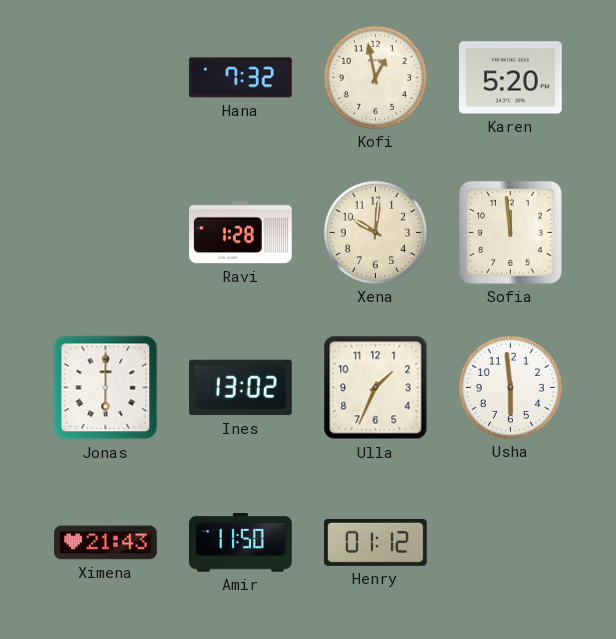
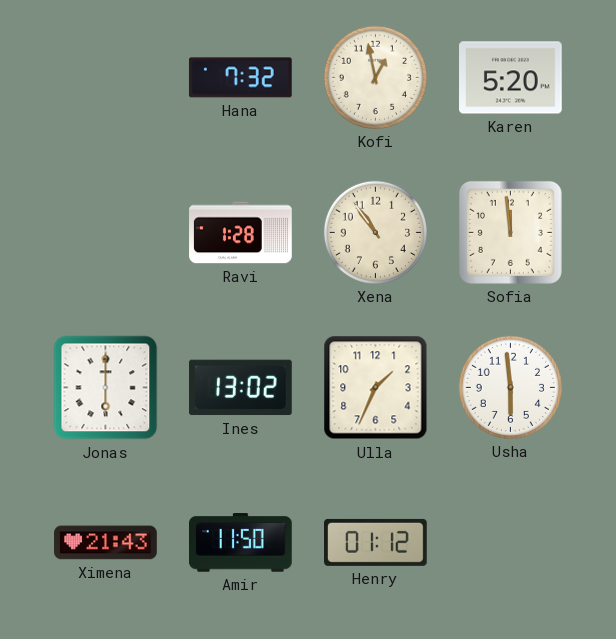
Xena: 10:01 -> 10:54
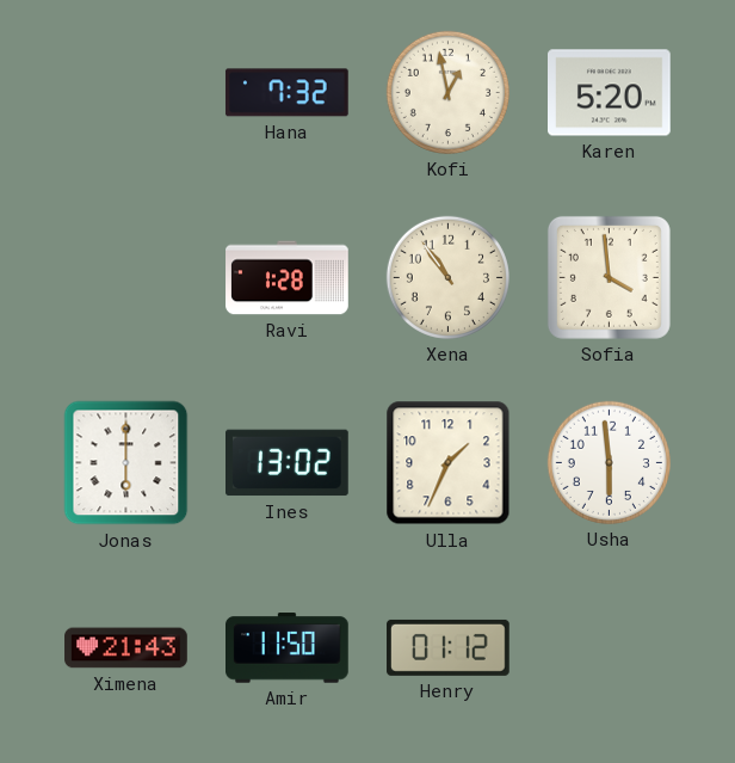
Sofia: 11:59 -> 3:59
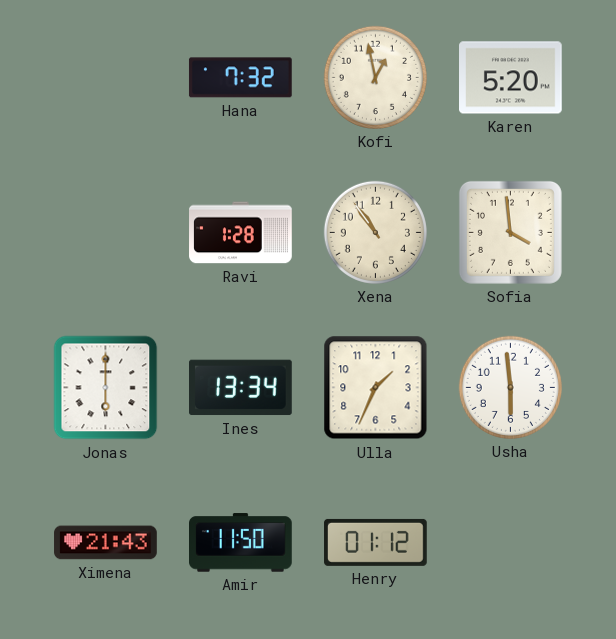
Ines: 13:02 -> 13:34
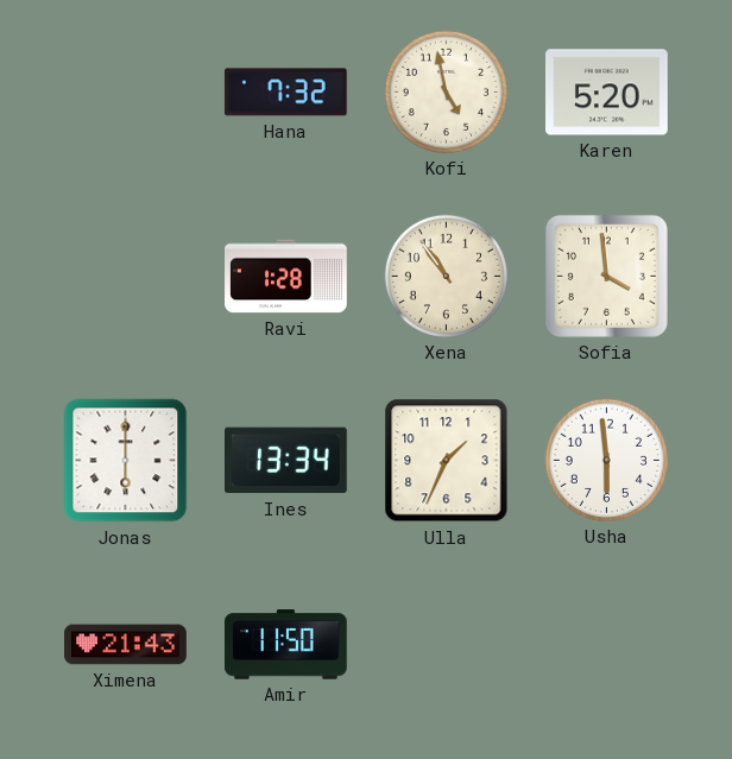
Kofi: 12:58 -> 4:58
Henry: 01:12 -> none
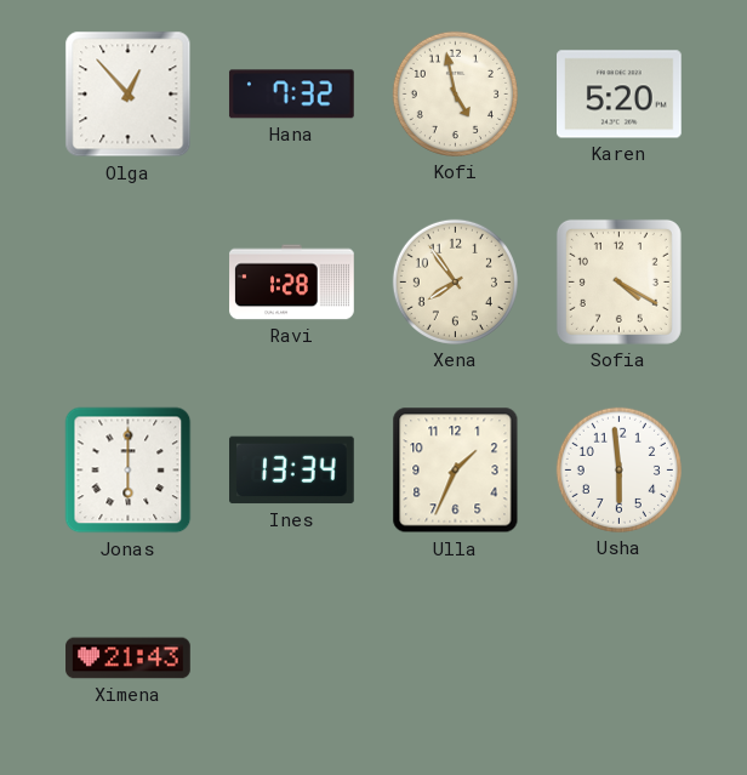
Olga: none -> 12:53
Xena: 10:54 -> 7:54
Sofia: 3:59 -> 4:20
Amir: 11:50 -> none
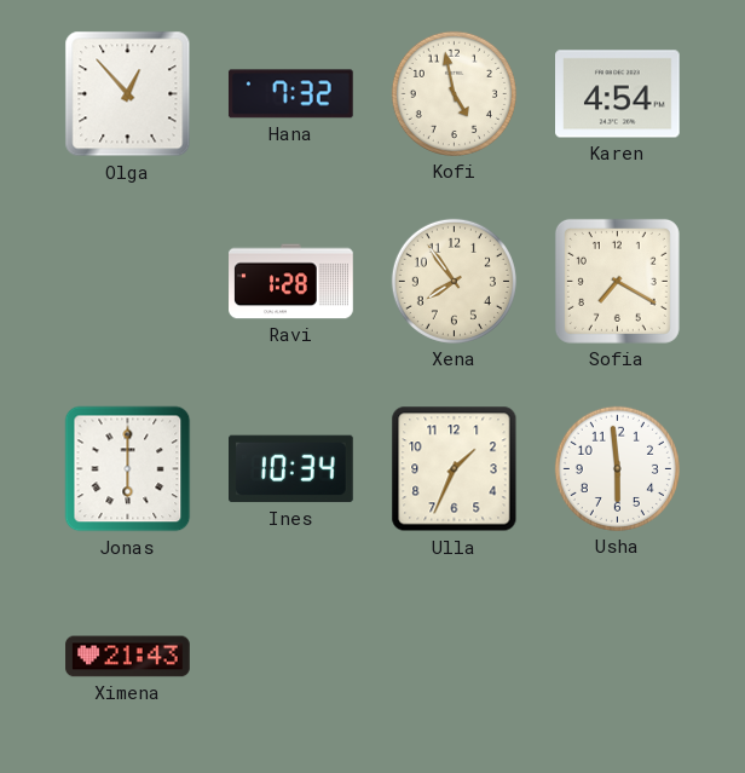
Karen: 5:20 -> 4:54
Sofia: 4:20 -> 7:20
Ines: 13:34 -> 10:34
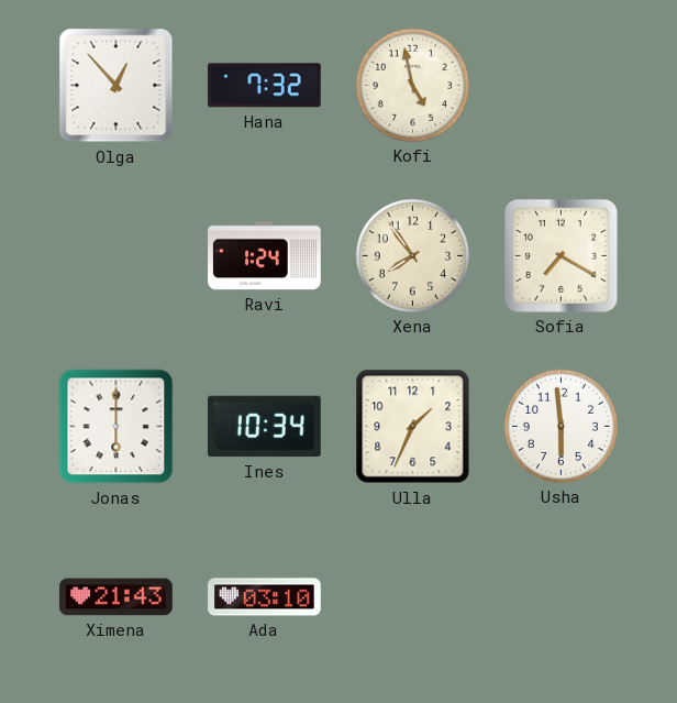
Karen: 4:54 -> none
Ravi: 1:28 -> 1:24
Ada: none -> 03:10
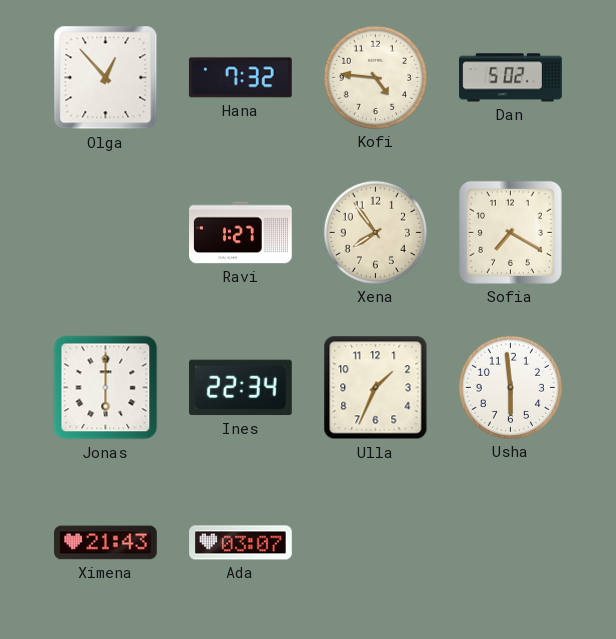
Kofi: 4:58 -> 4:46
Dan: none -> 5:02
Ravi: 1:24 -> 1:27
Ines: 10:34 -> 22:34
Ada: 03:10 -> 03:07
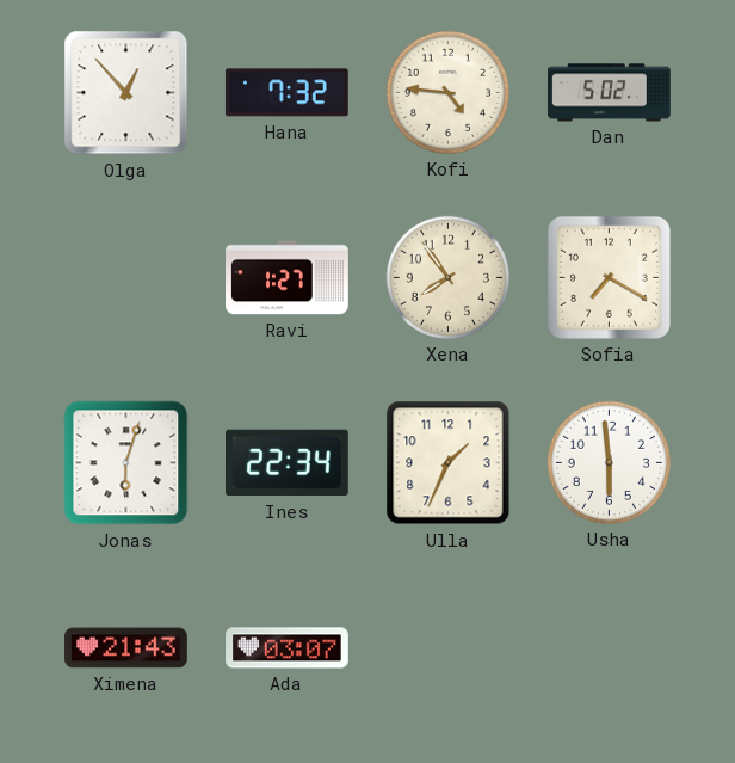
Jonas: 6:00 -> 6:03
